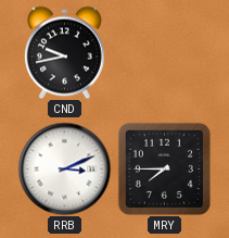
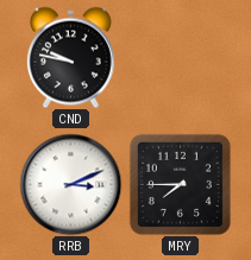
CND: 9:43 -> 9:47
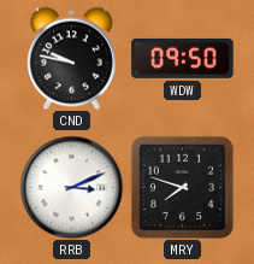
WDW: none -> 09:50
MRY: 7:45 -> 7:48
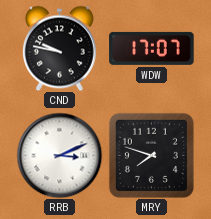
WDW: 09:50 -> 17:07
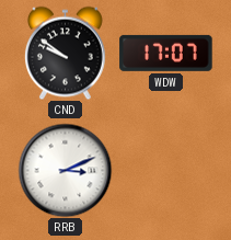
CND: 9:47 -> 9:51
MRY: 7:48 -> none
